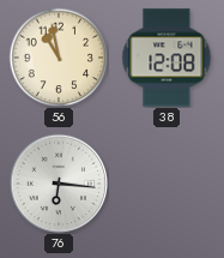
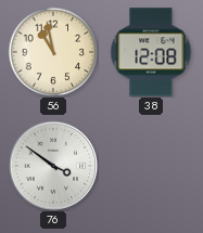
76: 6:16 -> 3:51
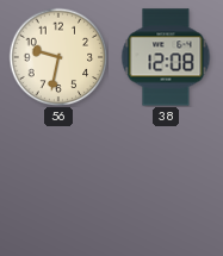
56: 10:58 -> 9:32
76: 3:51 -> none
